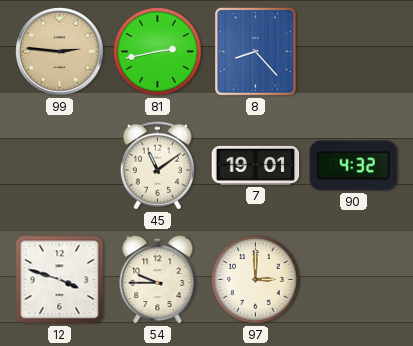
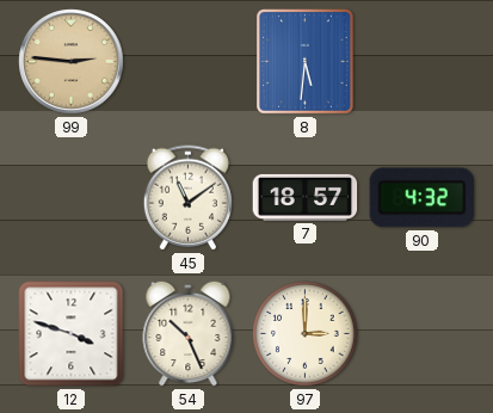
81: 2:43 -> none
8: 8:23 -> 5:31
7: 19:01 -> 18:57
54: 9:45 -> 10:26
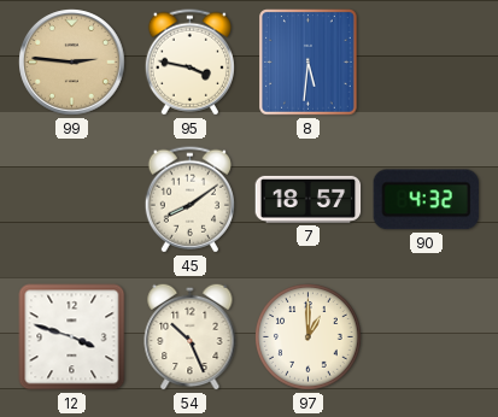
95: none -> 3:47
45: 11:09 -> 8:09
97: 3:00 -> 1:00
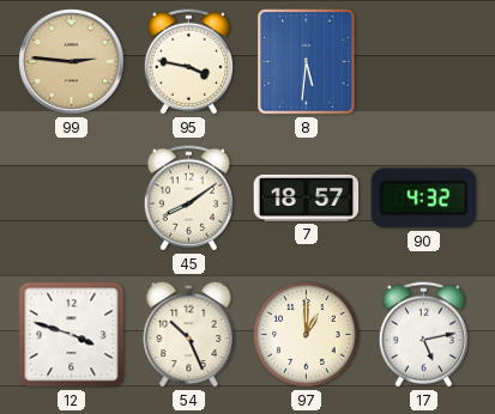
17: none -> 5:13
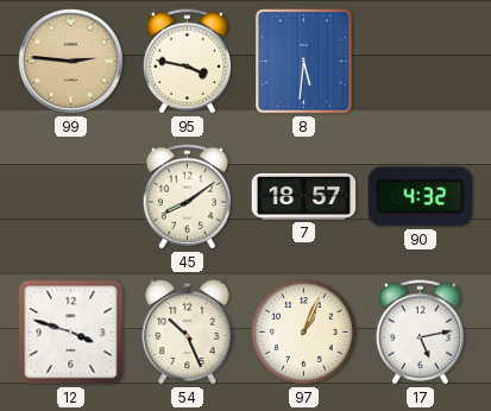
97: 1:00 -> 1:04
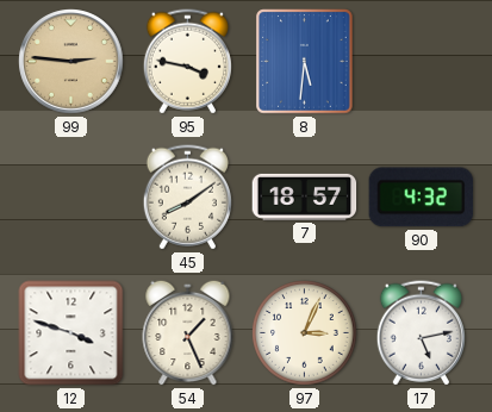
54: 10:26 -> 1:26
97: 1:04 -> 3:04
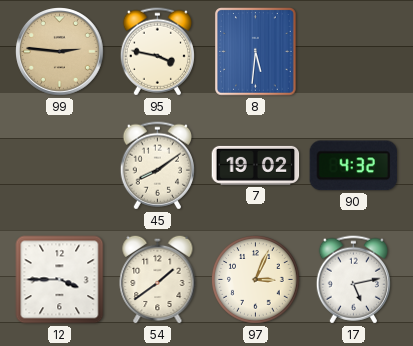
7: 18:57 -> 19:02
12: 3:48 -> 3:45
54: 1:26 -> 1:39
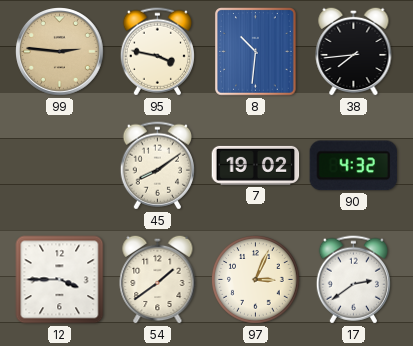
8: 5:31 -> 10:31
38: none -> 7:44
17: 5:13 -> 2:39
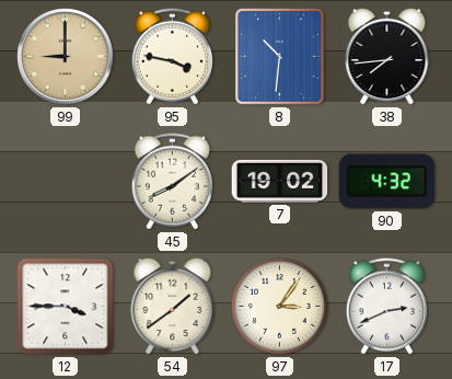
99: 2:46 -> 9:00
97: 3:04 -> 3:06
17: 2:39 -> 2:41
